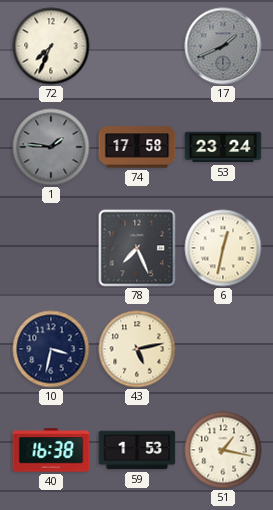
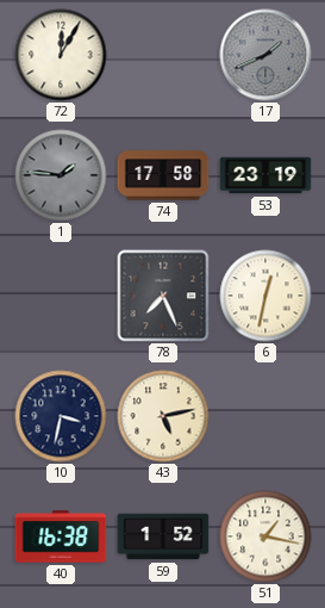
72: 7:34 -> 12:05
53: 23:24 -> 23:19
59: 1:53 -> 1:52
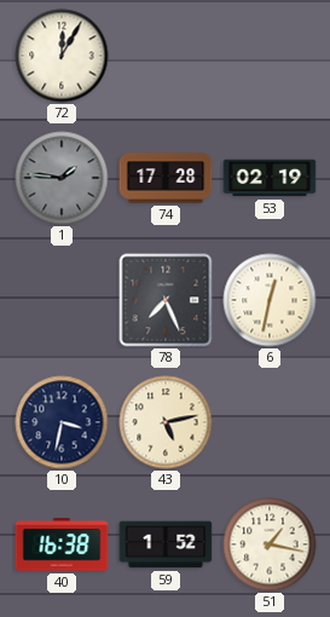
17: 1:41 -> none
74: 17:58 -> 17:28
53: 23:19 -> 02:19
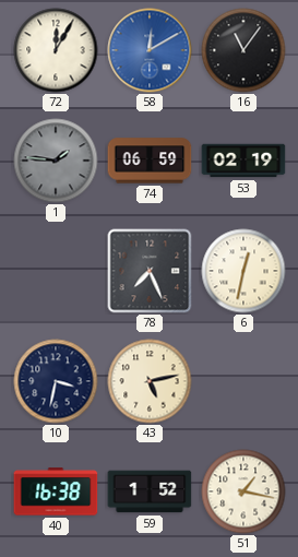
58: none -> 12:10
16: none -> 11:06
74: 17:28 -> 06:59
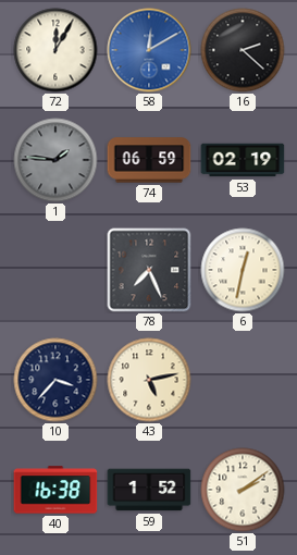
16: 11:06 -> 2:22
10: 3:32 -> 3:37
51: 1:17 -> 2:09
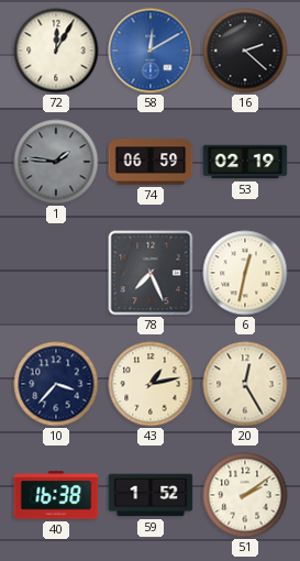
43: 5:13 -> 1:13
20: none -> 12:25
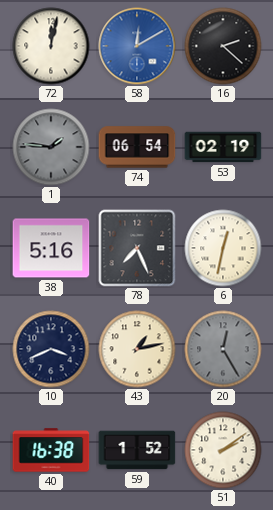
72: 12:05 -> 12:02
74: 06:59 -> 06:54
38: none -> 5:16
10: 3:37 -> 3:41
20 dial: cream -> grey
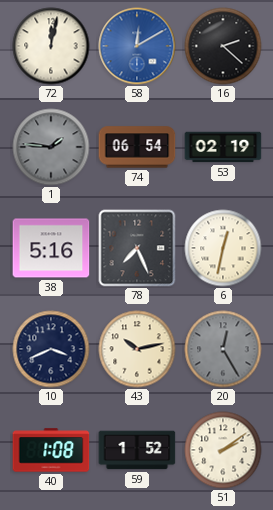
43: 1:13 -> 10:13
40: 16:38 -> 1:08
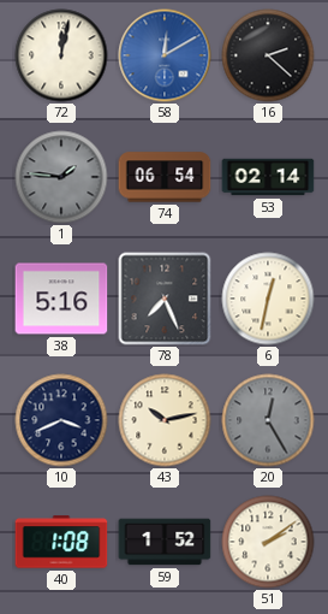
53: 02:19 -> 02:14
